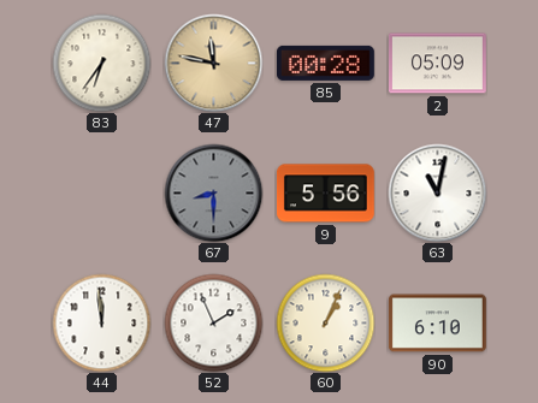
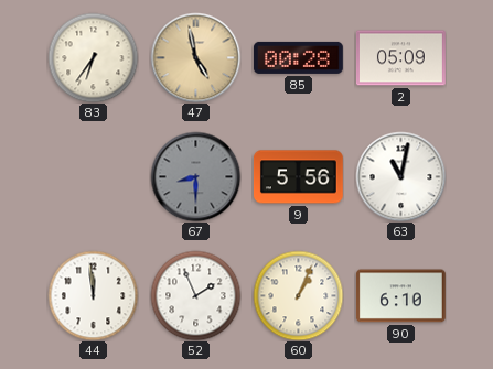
47: 11:47 -> 4:58
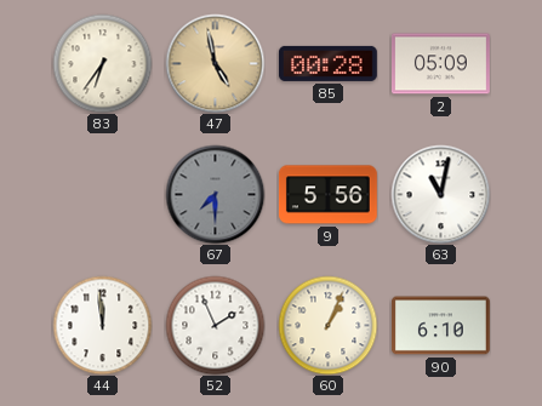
67: 8:30 -> 7:30
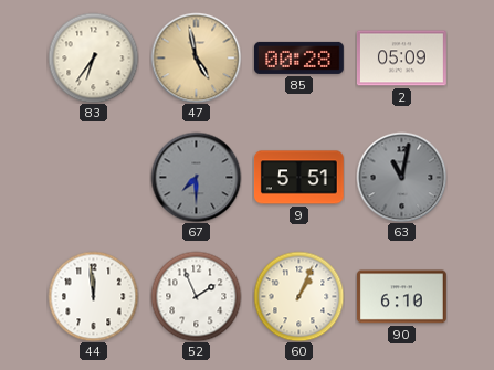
9: 5:56 -> 5:51
63 dial: white -> grey
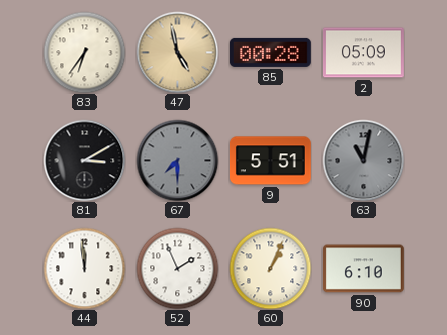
81: none -> 3:10
